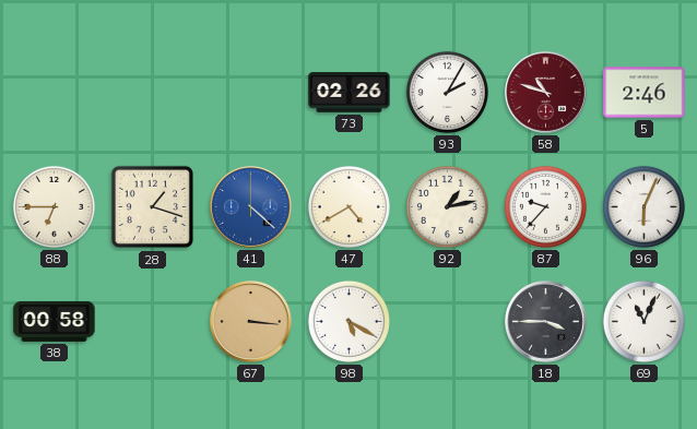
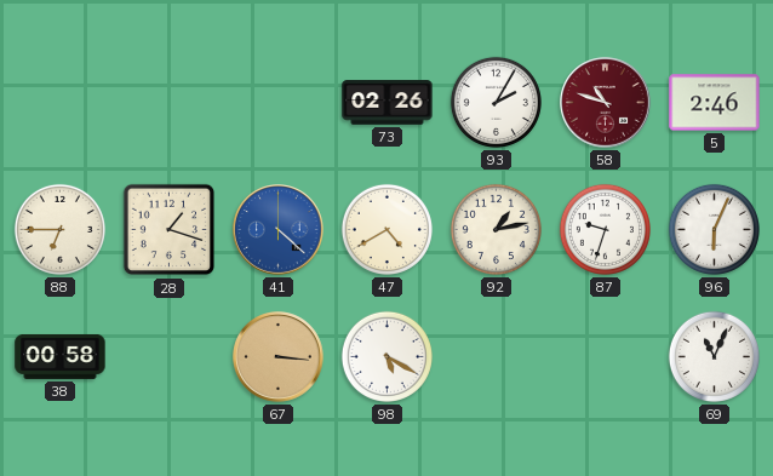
87: 9:37 -> 9:33
18: 3:45 -> none
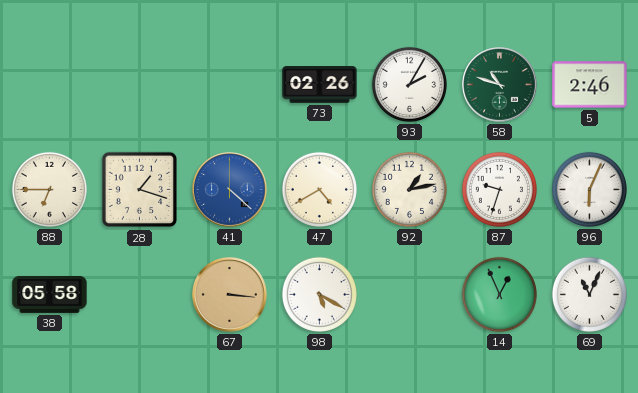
58 dial: burgundy -> green
38: 00:58 -> 05:58
14: none -> 12:56
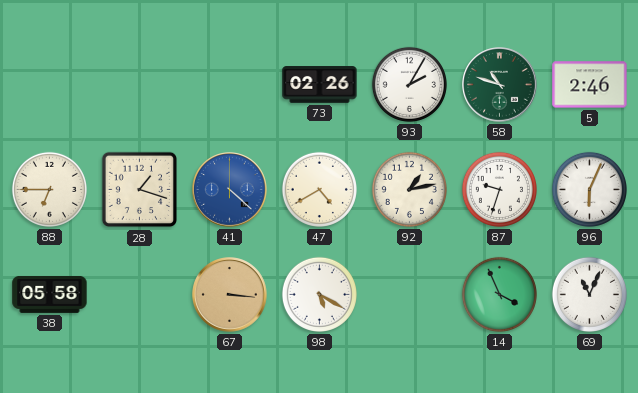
14: 12:56 -> 3:56
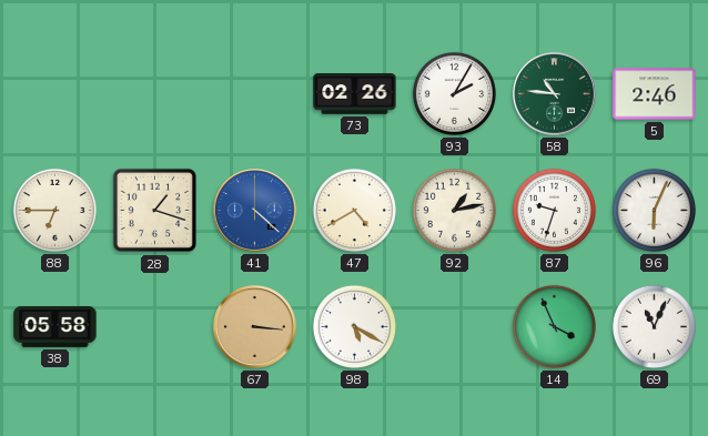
58: 10:48 -> 10:46
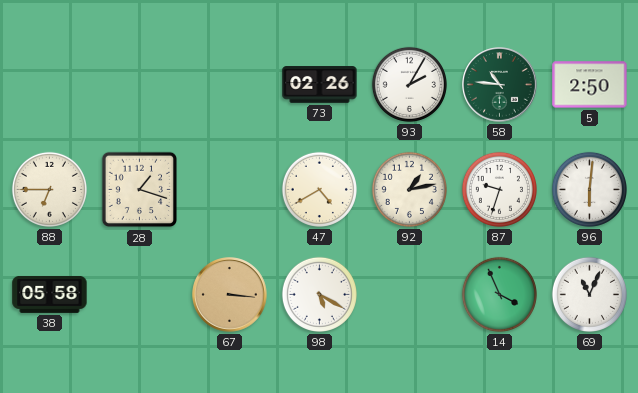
5: 2:46 -> 2:50
41: 4:22 -> none
96: 6:04 -> 6:01
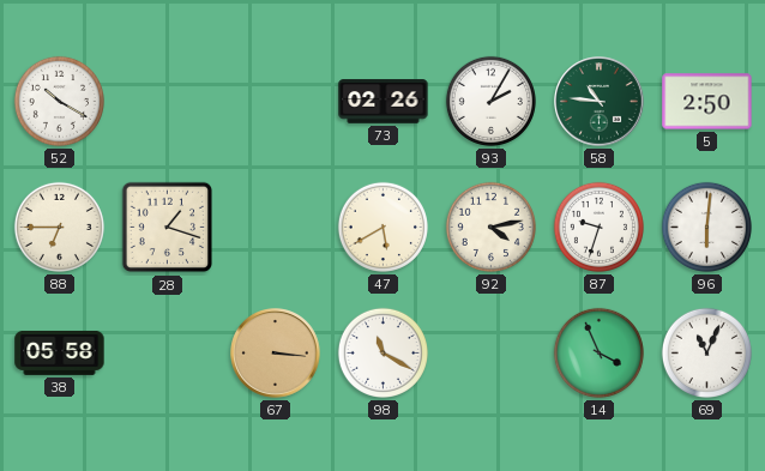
52: none -> 10:20
47: 4:40 -> 5:40
92: 1:13 -> 4:13
98: 5:20 -> 11:20
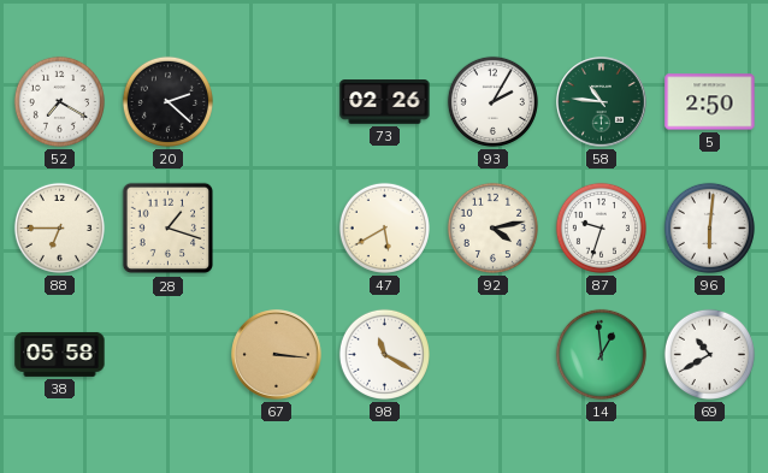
52: 10:20 -> 7:20
20: none -> 2:22
14: 3:56 -> 12:59
69: 11:04 -> 10:40
